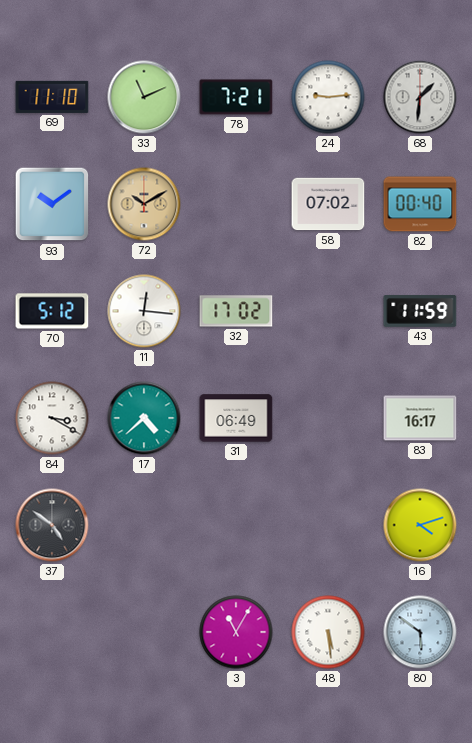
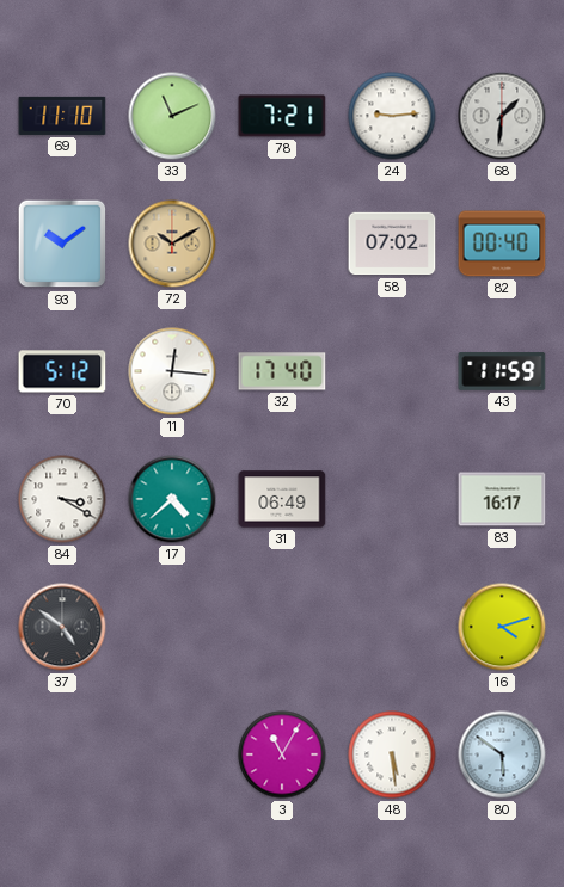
32: 17:02 -> 17:40
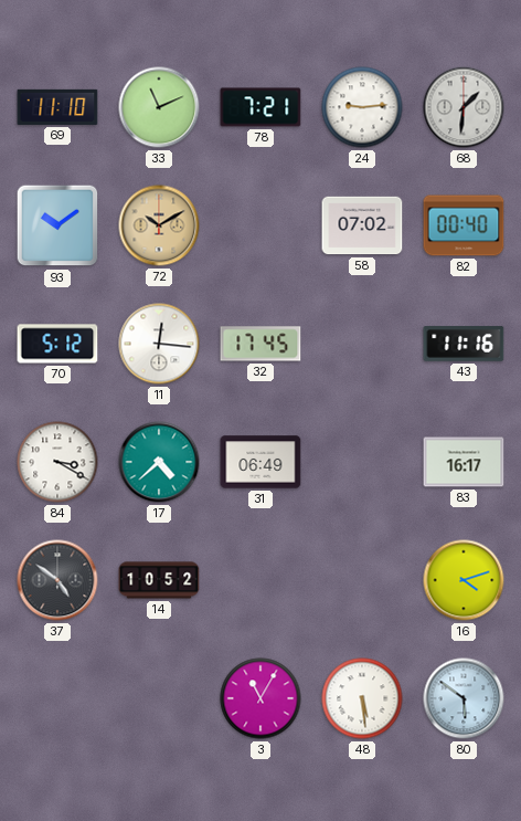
32: 17:40 -> 17:45
43: 11:59 -> 11:16
14: none -> 10:52
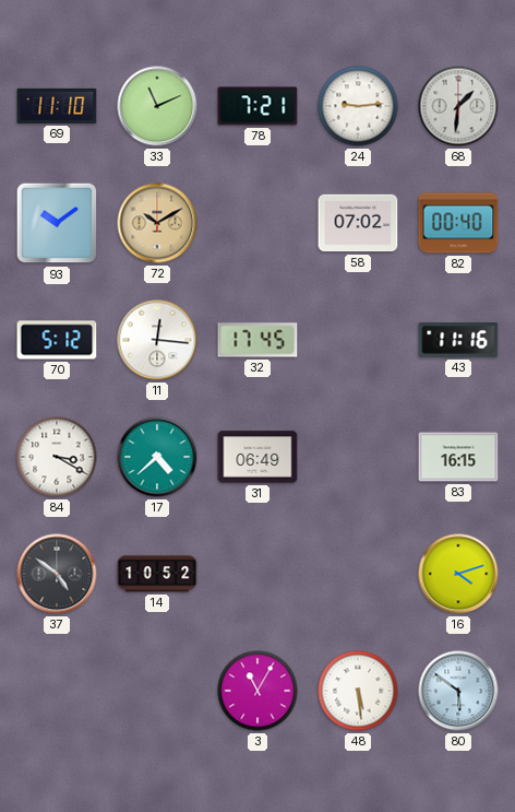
83: 16:17 -> 16:15
